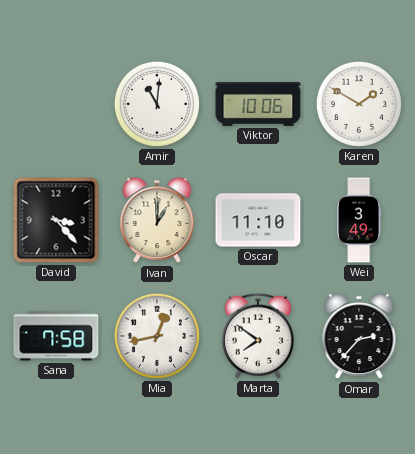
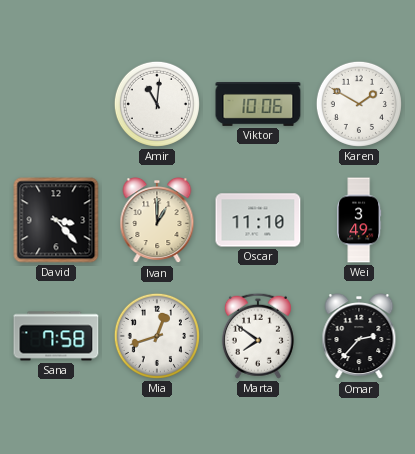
Mia: 12:43 -> 12:42
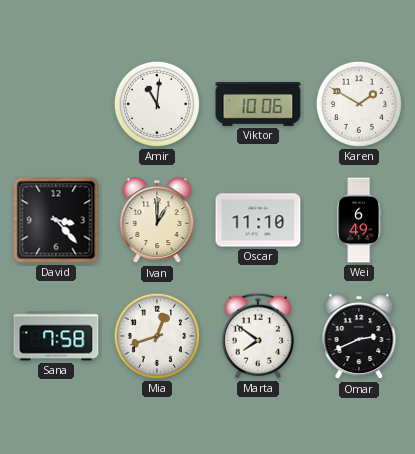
Wei: 3:49 -> 6:49
Omar: 2:37 -> 2:41
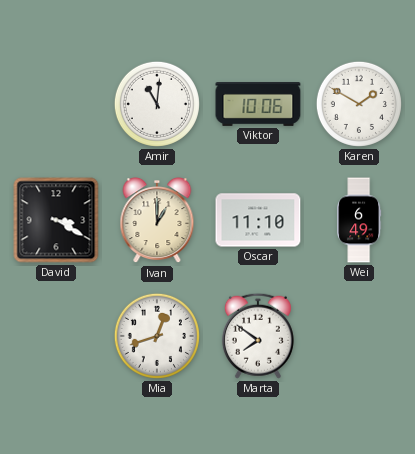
David: 3:23 -> 3:20
Sana: 7:58 -> none
Omar: 2:41 -> none
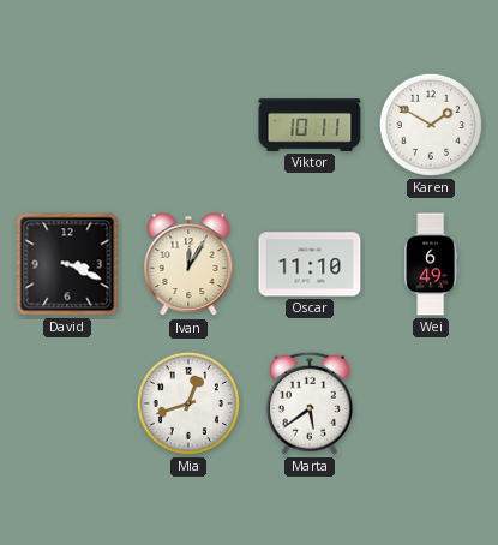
Amir: 11:01 -> none
Viktor: 10:06 -> 10:11
David: 3:20 -> 3:19
Ivan: 1:00 -> 12:05
Marta: 7:51 -> 5:39
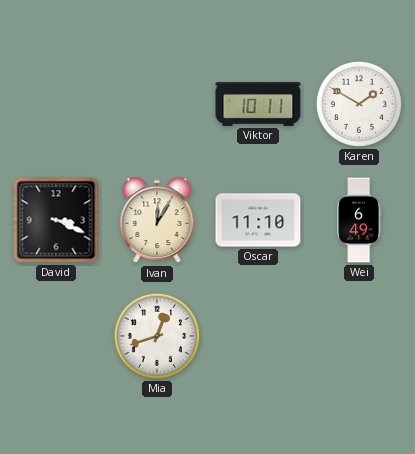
Marta: 5:39 -> none
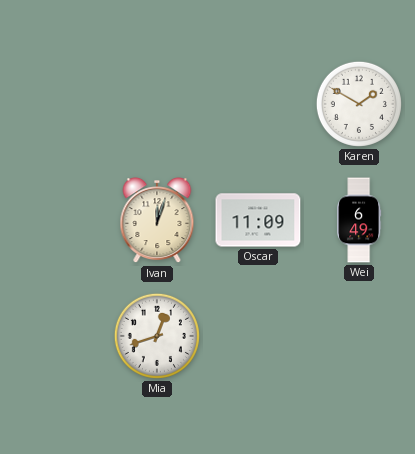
Viktor: 10:11 -> none
David: 3:19 -> none
Ivan: 12:05 -> 12:03
Oscar: 11:10 -> 11:09
